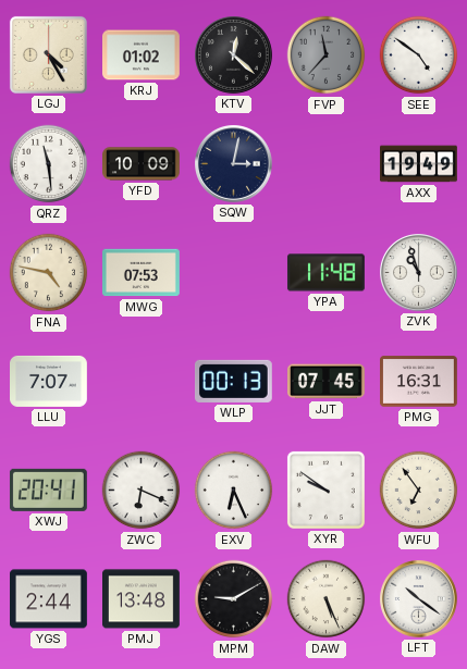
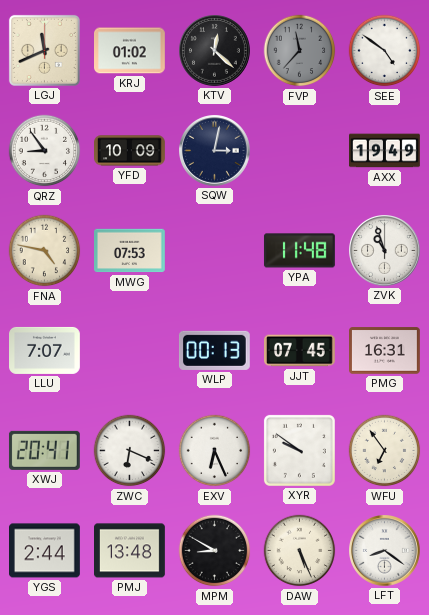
LGJ: 4:25 -> 11:41
QRZ: 11:29 -> 8:54
MPM: 9:10 -> 8:50
LFT: 10:21 -> 8:21
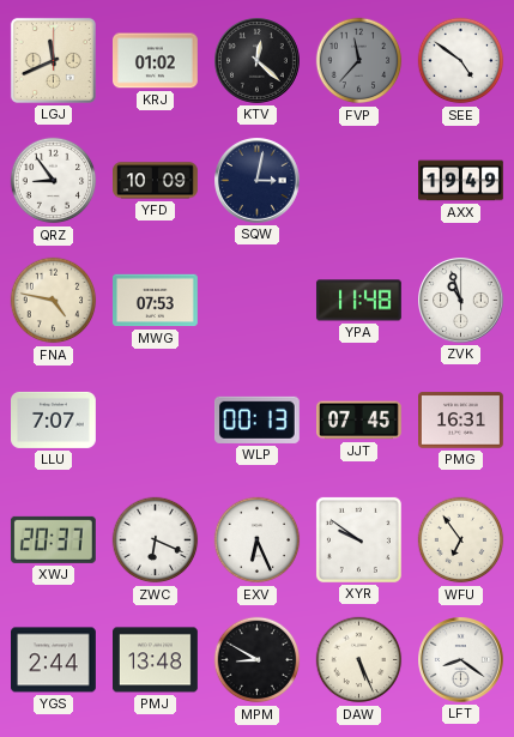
XWJ: 20:41 -> 20:37
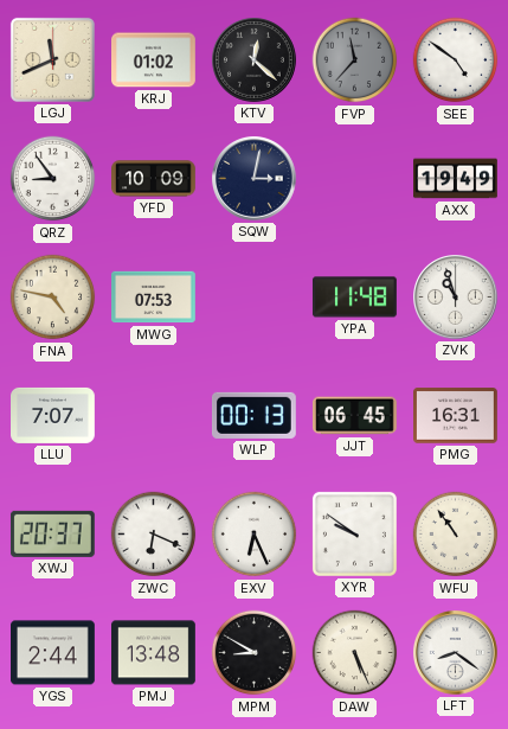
JJT: 07:45 -> 06:45
WFU: 6:54 -> 10:54
